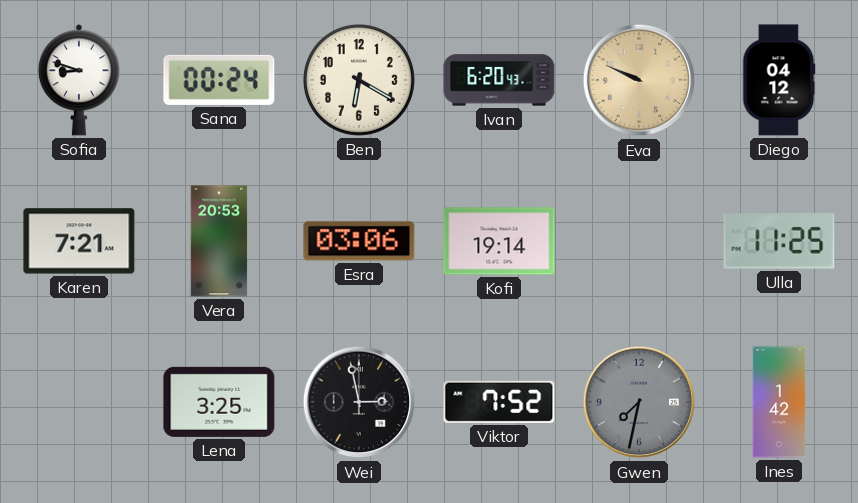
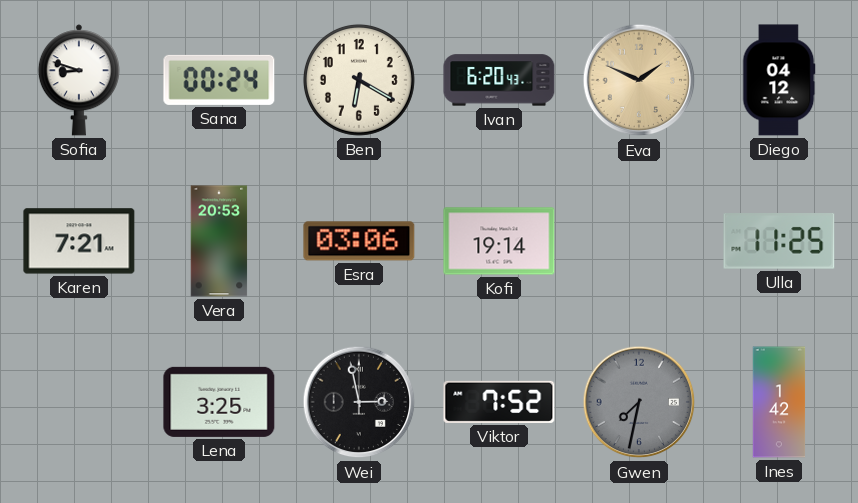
Eva: 9:49 -> 1:49
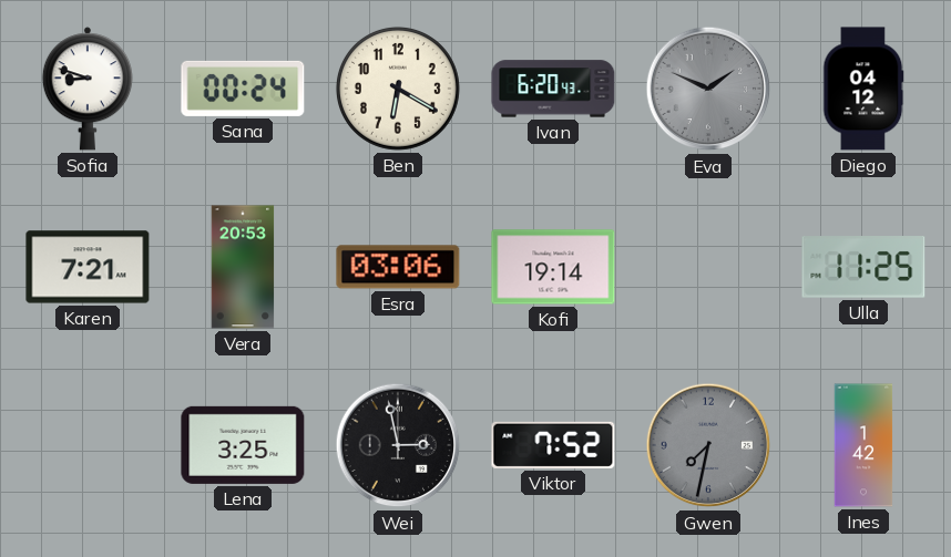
Eva dial: champagne -> grey
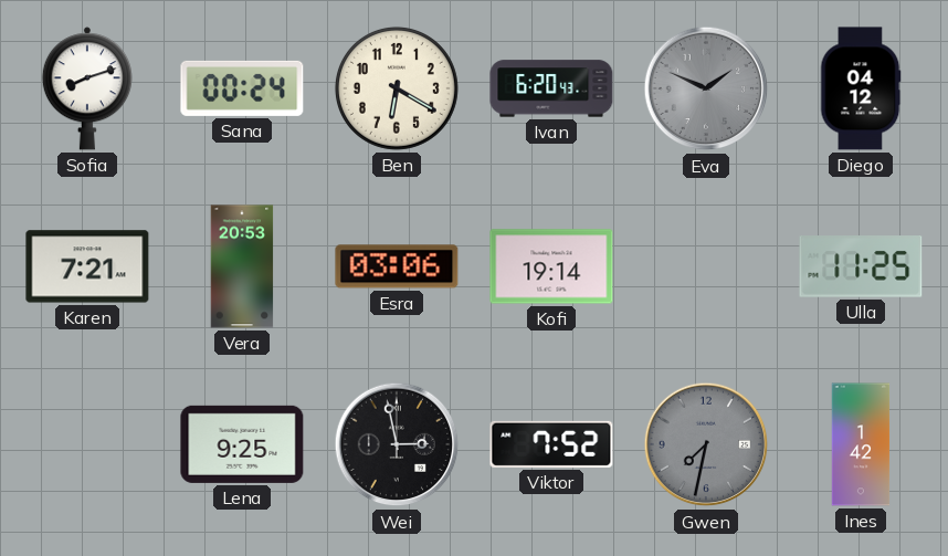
Sofia: 8:48 -> 8:12
Lena: 3:25 -> 9:25
